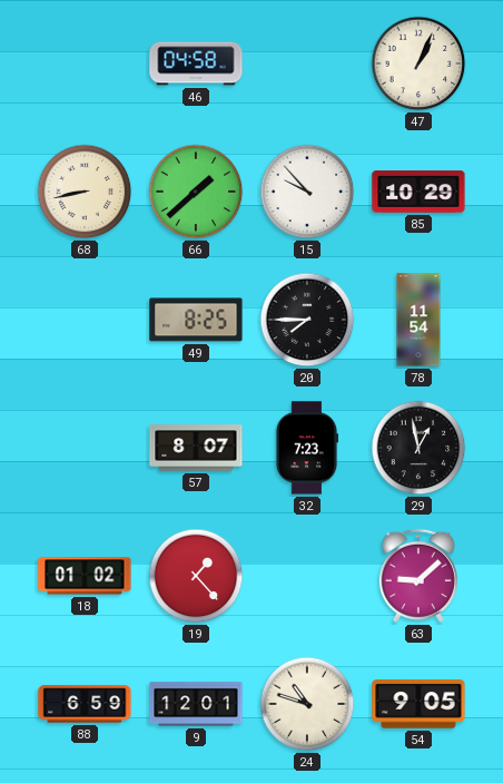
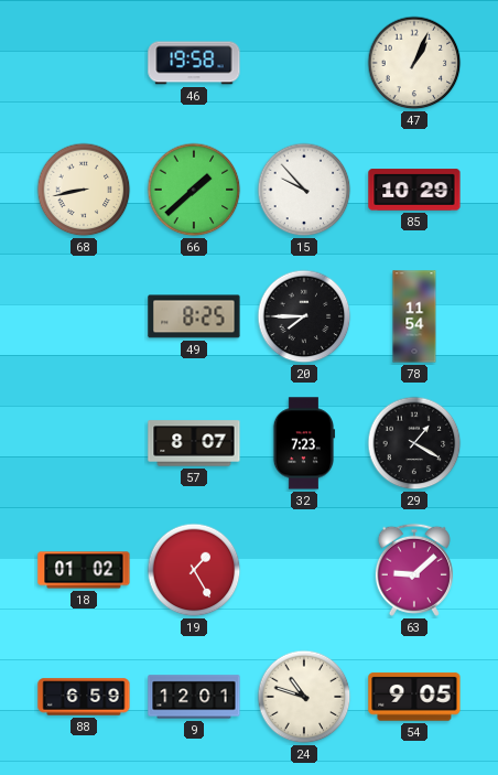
46: 04:58 -> 19:58
29: 12:58 -> 1:20
19: 1:23 -> 1:25
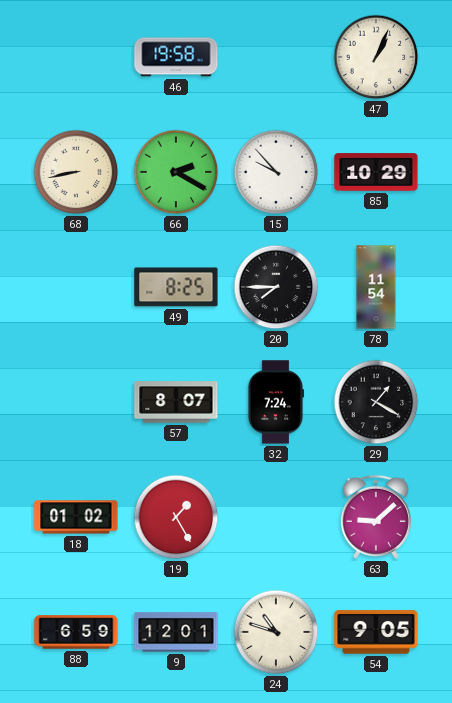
66: 1:38 -> 2:20
32: 7:23 -> 7:24
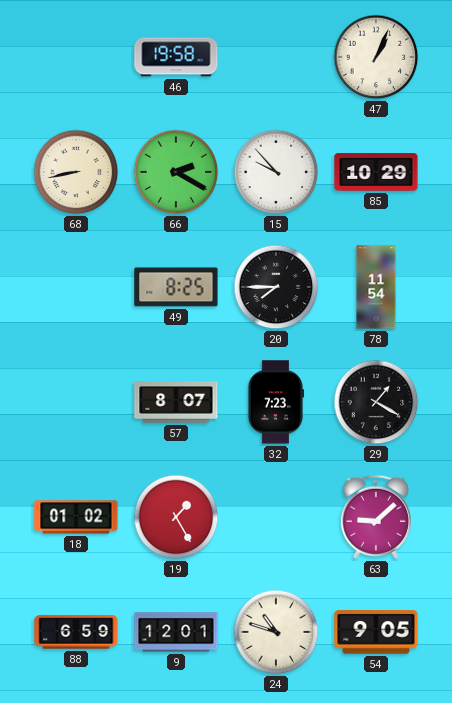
32: 7:24 -> 7:23
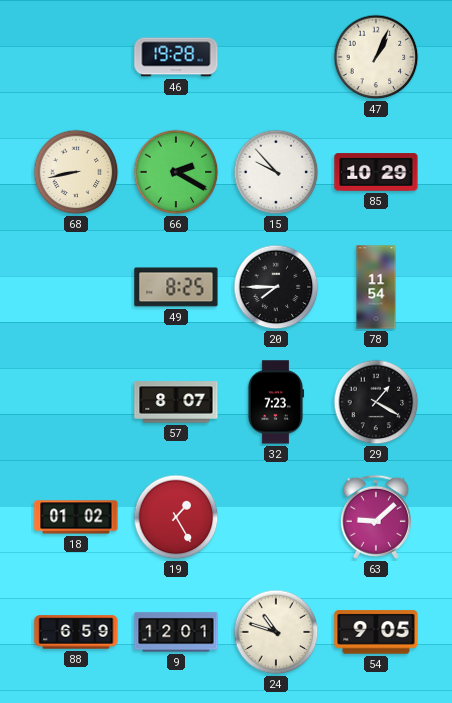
46: 19:58 -> 19:28
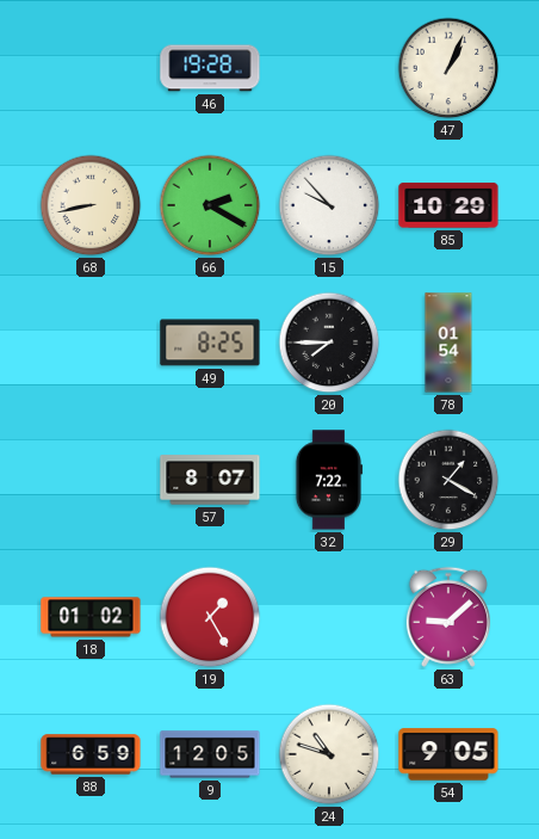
78: 11:54 -> 01:54
32: 7:23 -> 7:22
9: 12:01 -> 12:05
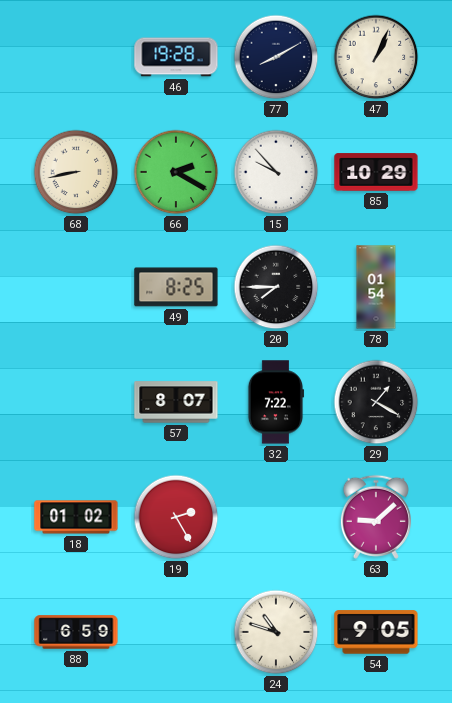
77: none -> 8:10
19: 1:25 -> 2:25
9: 12:05 -> none
